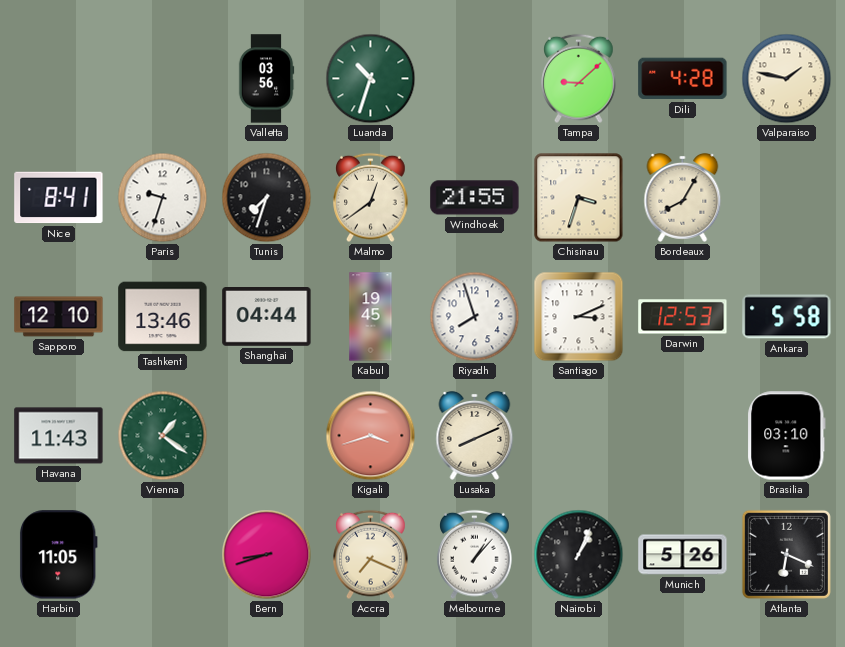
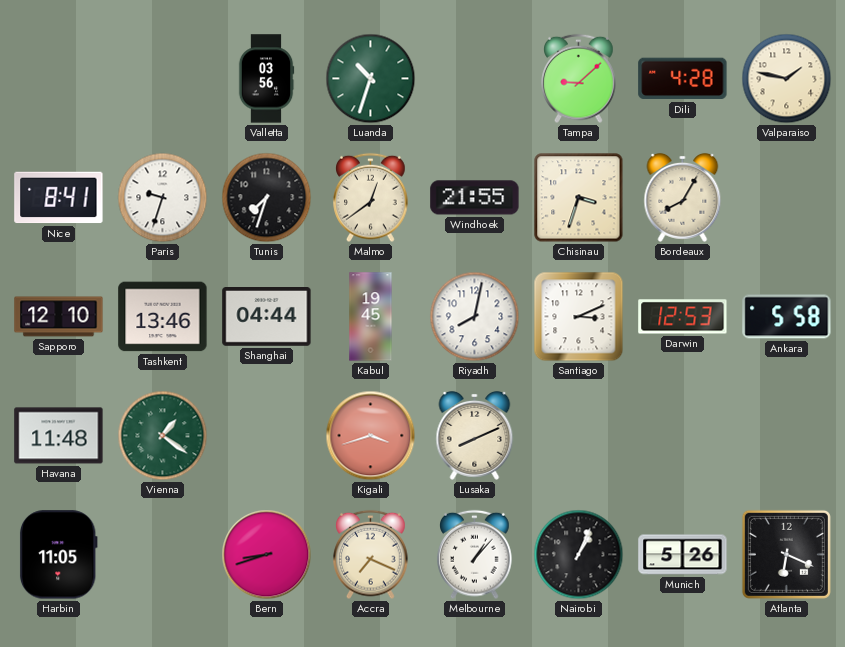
Riyadh: 7:57 -> 8:02
Havana: 11:43 -> 11:48
Brasilia: 03:10 -> none
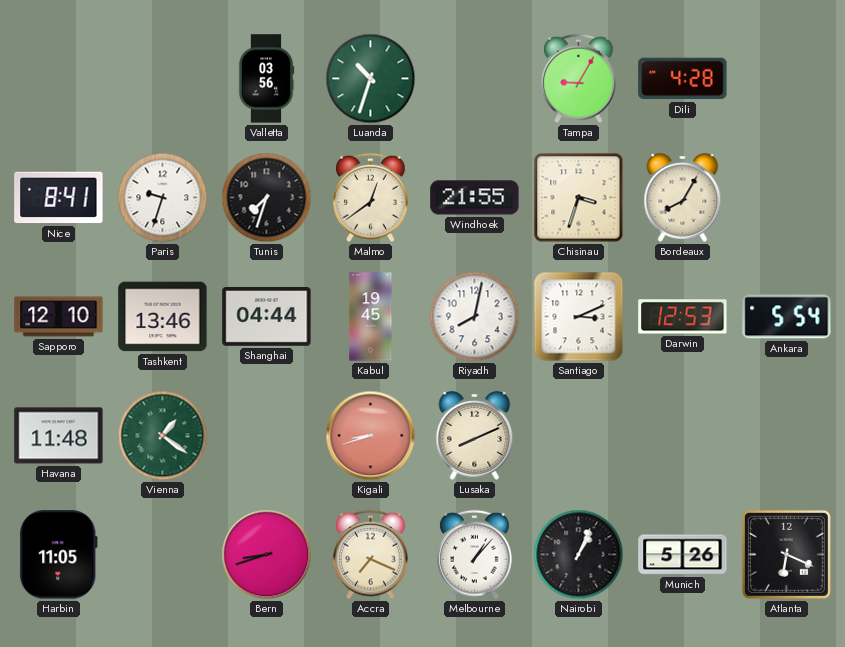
Tampa: 9:08 -> 9:05
Valparaiso: 1:47 -> none
Ankara: 5:58 -> 5:54
Kigali: 3:42 -> 8:42
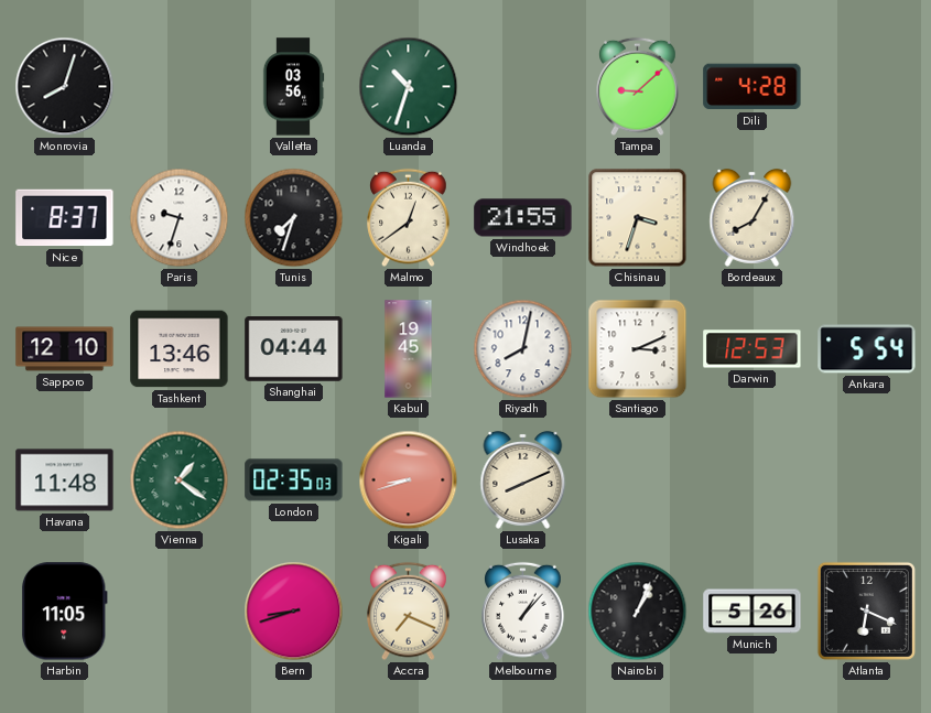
Monrovia: none -> 8:03
Tampa: 9:05 -> 9:08
Nice: 8:41 -> 8:37
London: none -> 02:35
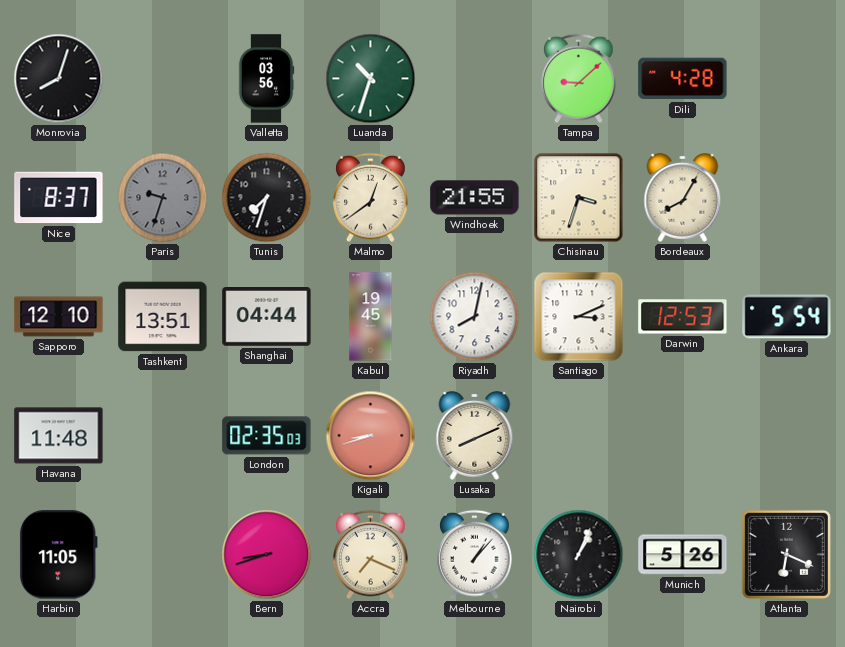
Paris dial: white -> grey
Tashkent: 13:46 -> 13:51
Vienna: 1:21 -> none
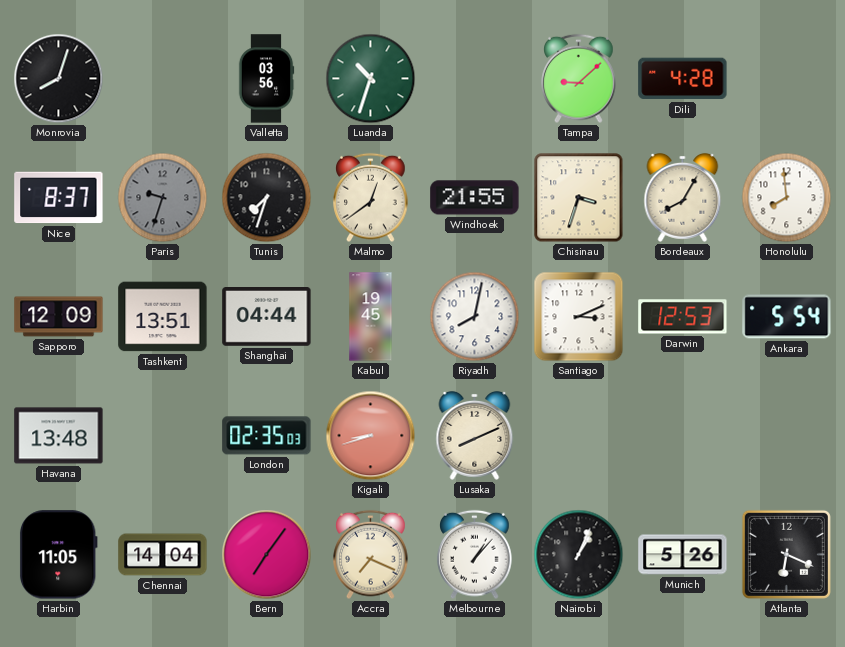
Honolulu: none -> 7:59
Sapporo: 12:10 -> 12:09
Havana: 11:48 -> 13:48
Chennai: none -> 14:04
Bern: 8:42 -> 7:06
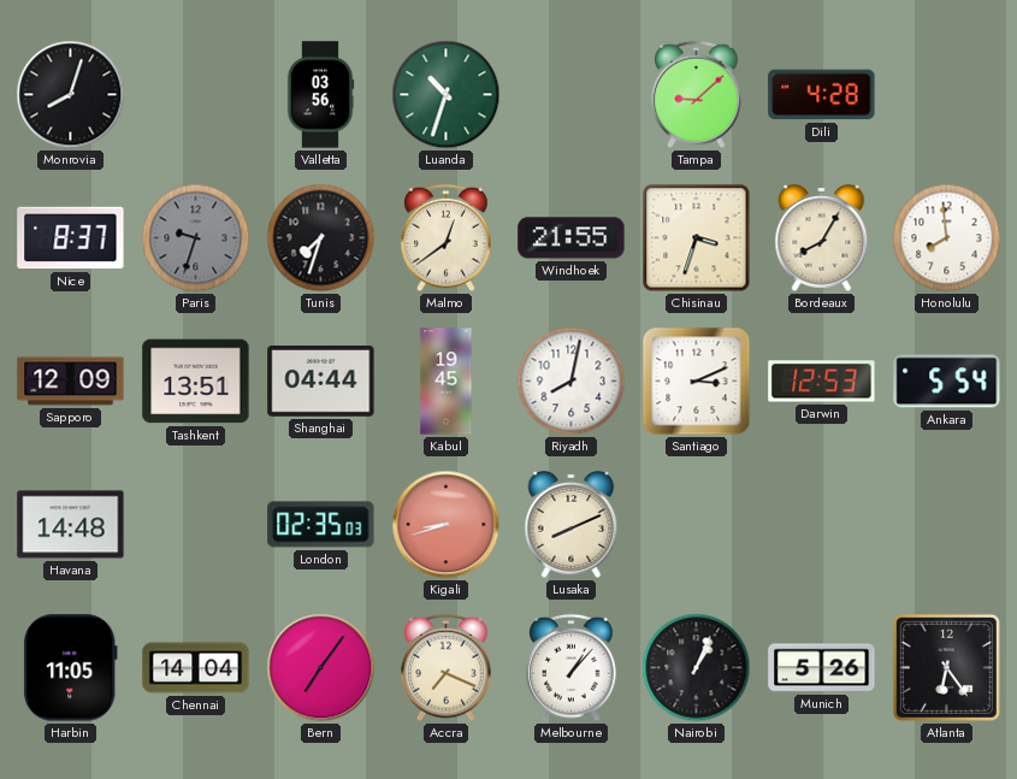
Havana: 13:48 -> 14:48
Atlanta: 6:19 -> 6:24
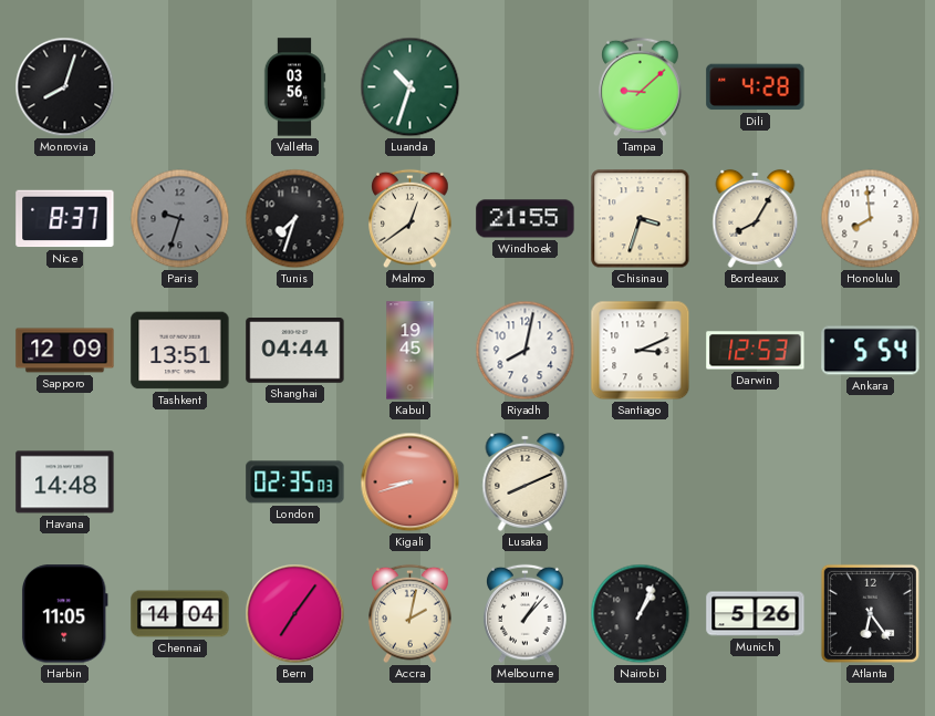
Accra: 7:19 -> 2:02
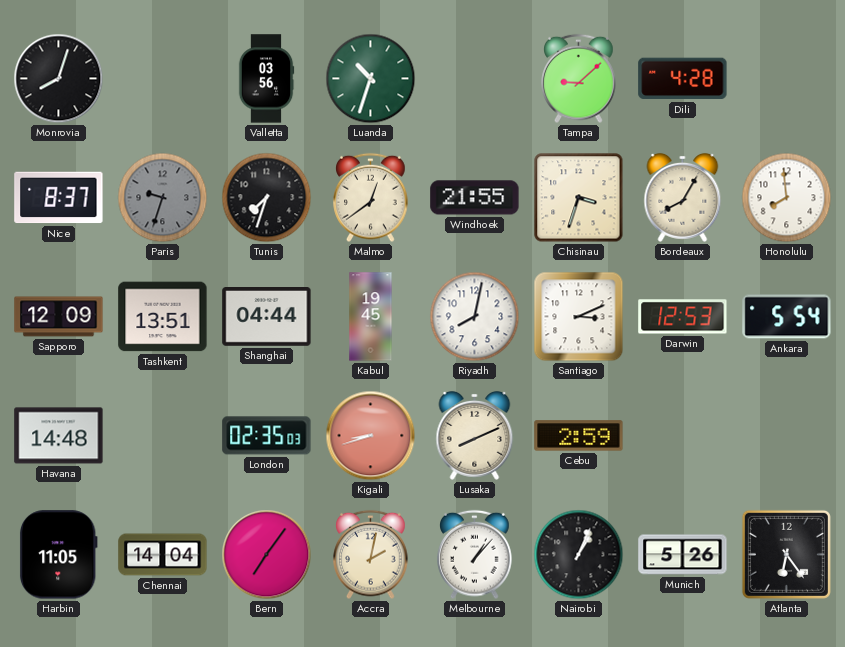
Cebu: none -> 2:59
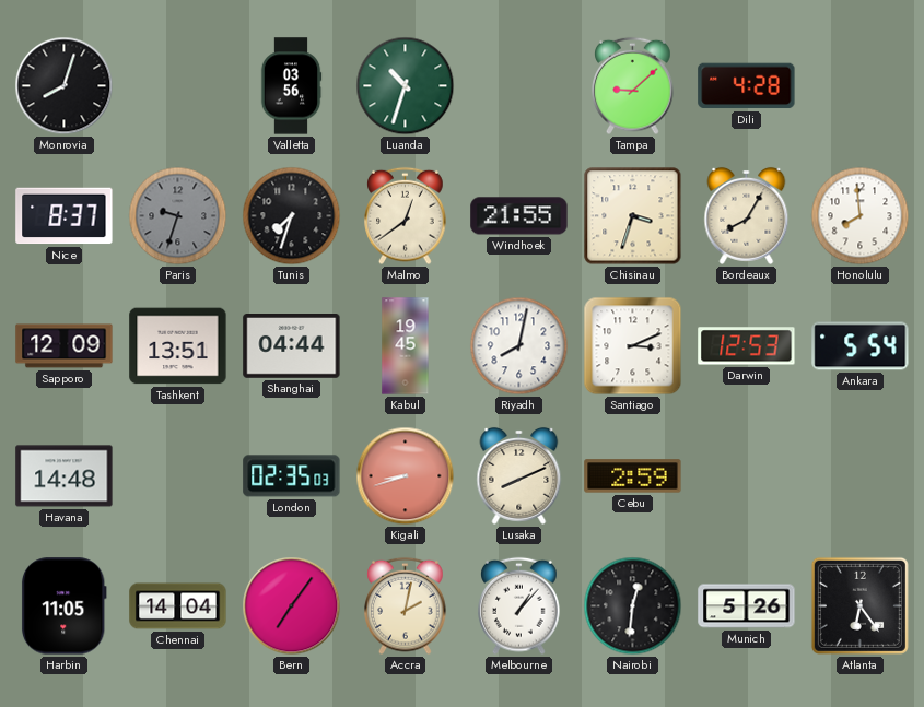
Nairobi: 1:04 -> 12:31
